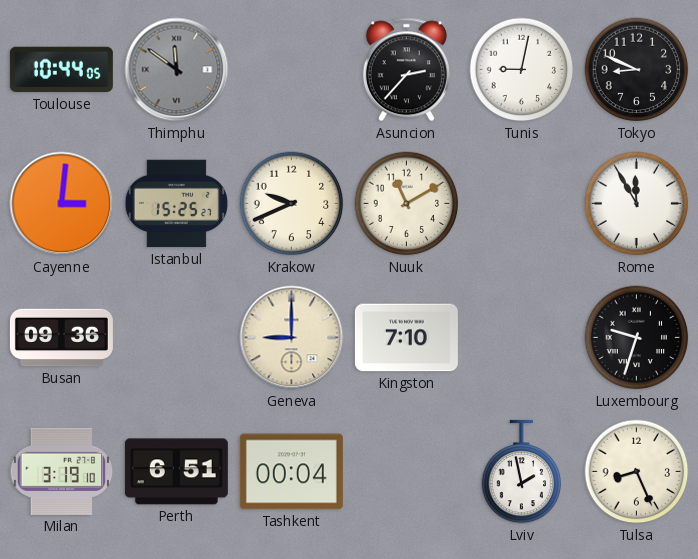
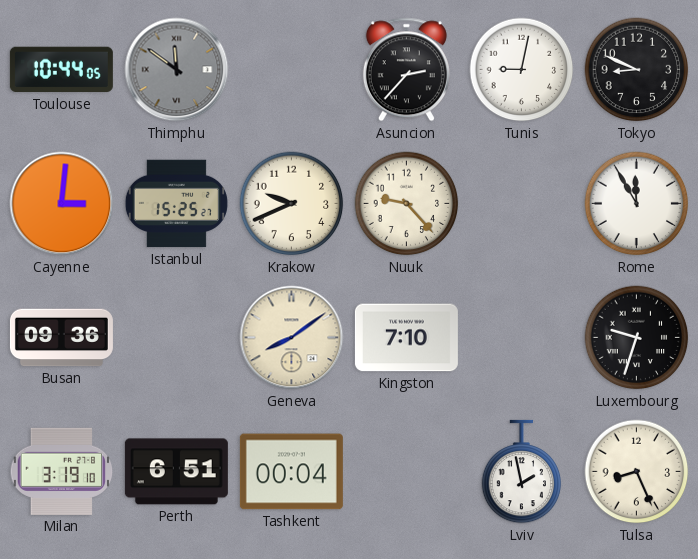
Nuuk: 11:10 -> 9:23
Geneva: 9:00 -> 8:09
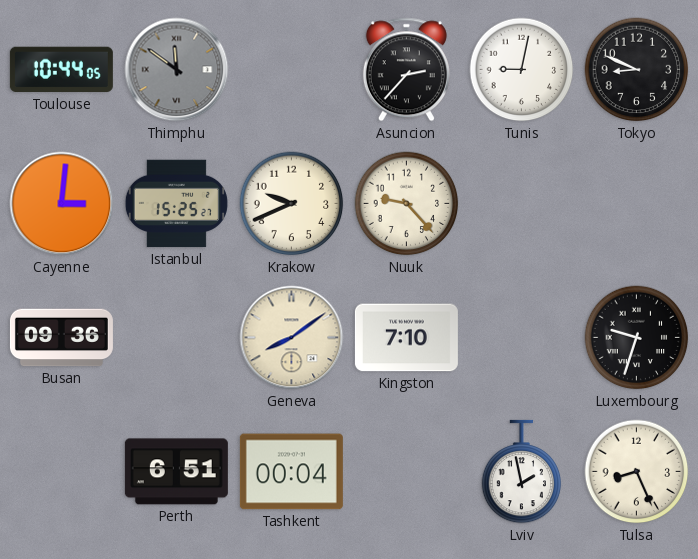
Rome: 11:55 -> none
Milan: 3:19 -> none
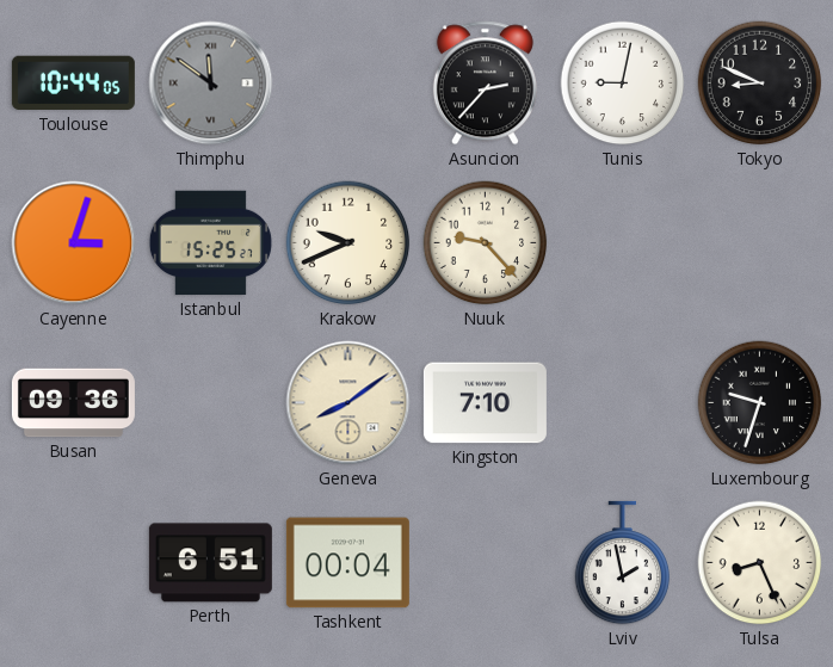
Cayenne: 3:01 -> 3:03
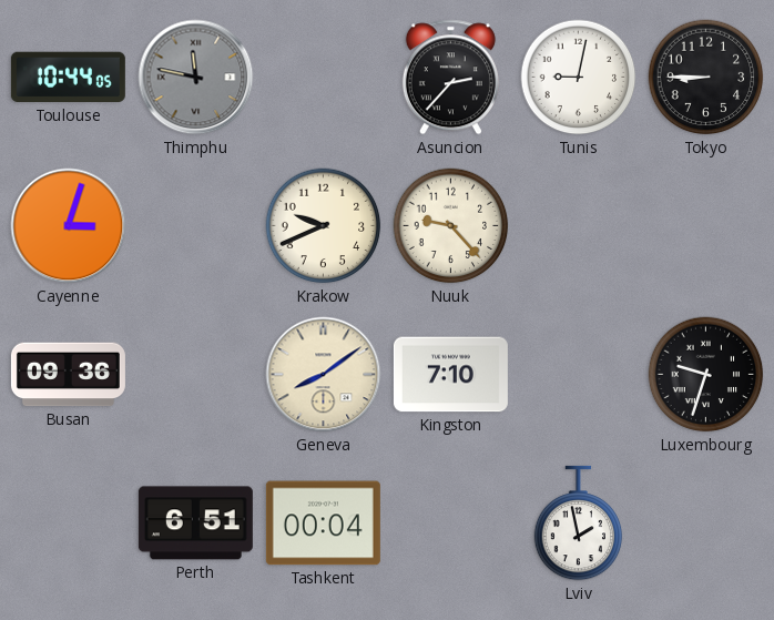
Thimphu: 11:51 -> 11:47
Tokyo: 8:49 -> 8:45
Istanbul: 15:25 -> none
Tulsa: 8:26 -> none
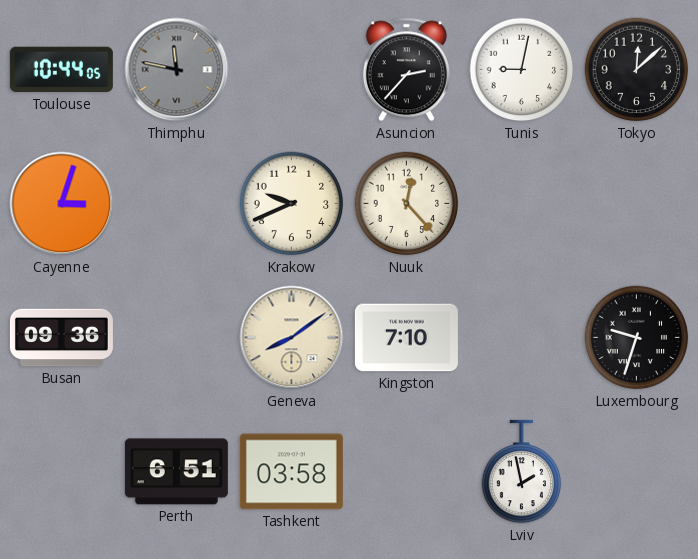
Tokyo: 8:45 -> 12:08
Nuuk: 9:23 -> 12:23
Tashkent: 00:04 -> 03:58
